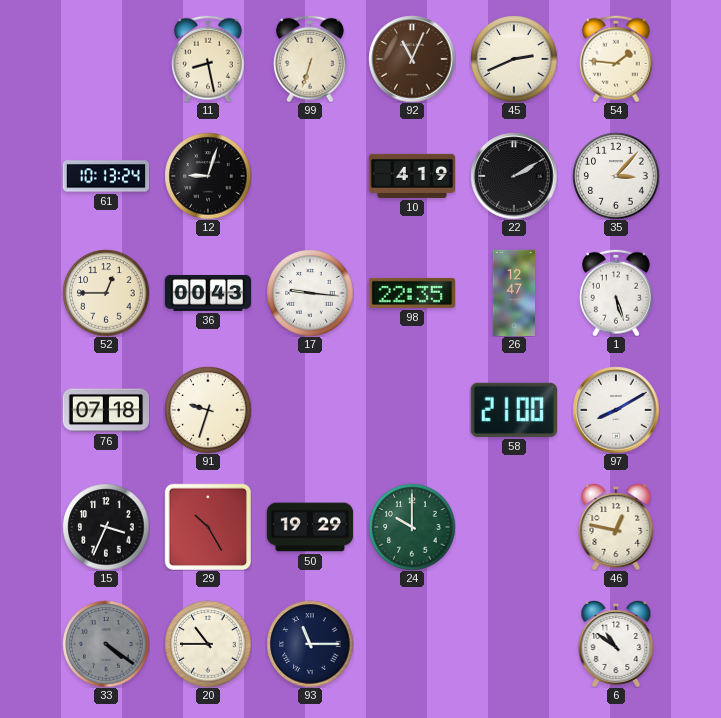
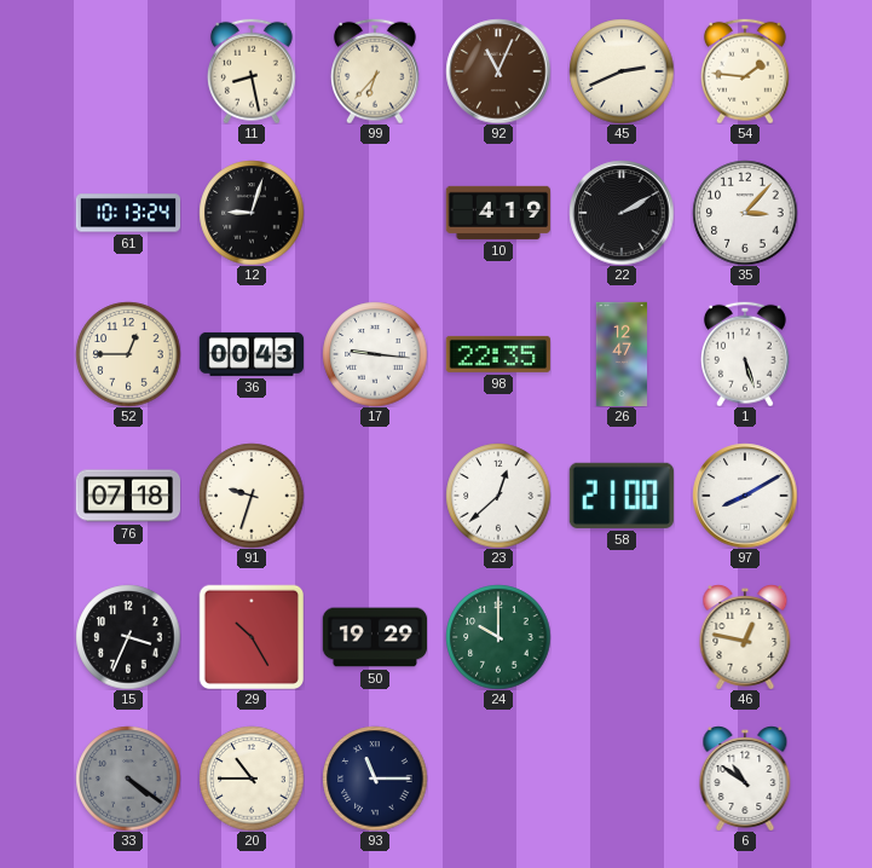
99: 6:33 -> 6:37
23: none -> 12:38
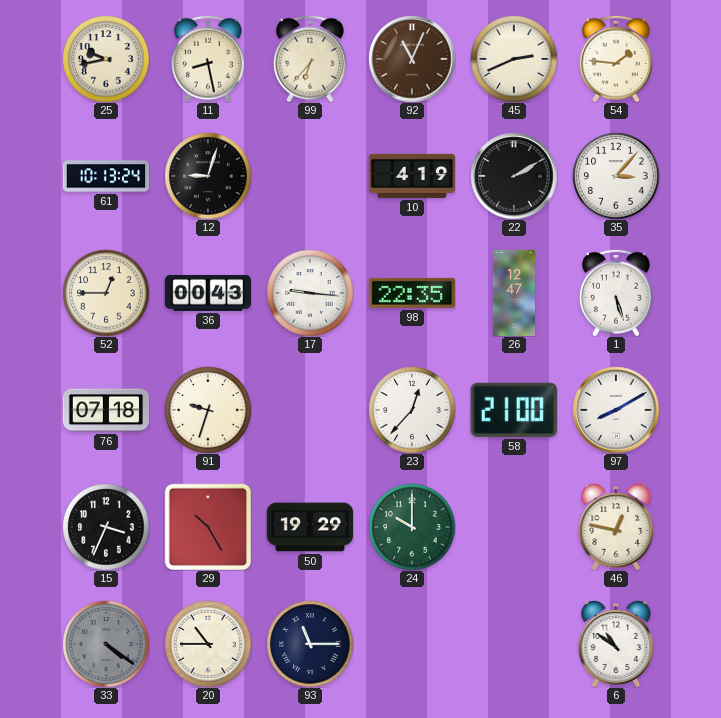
25: none -> 9:43
23: 12:38 -> 12:37
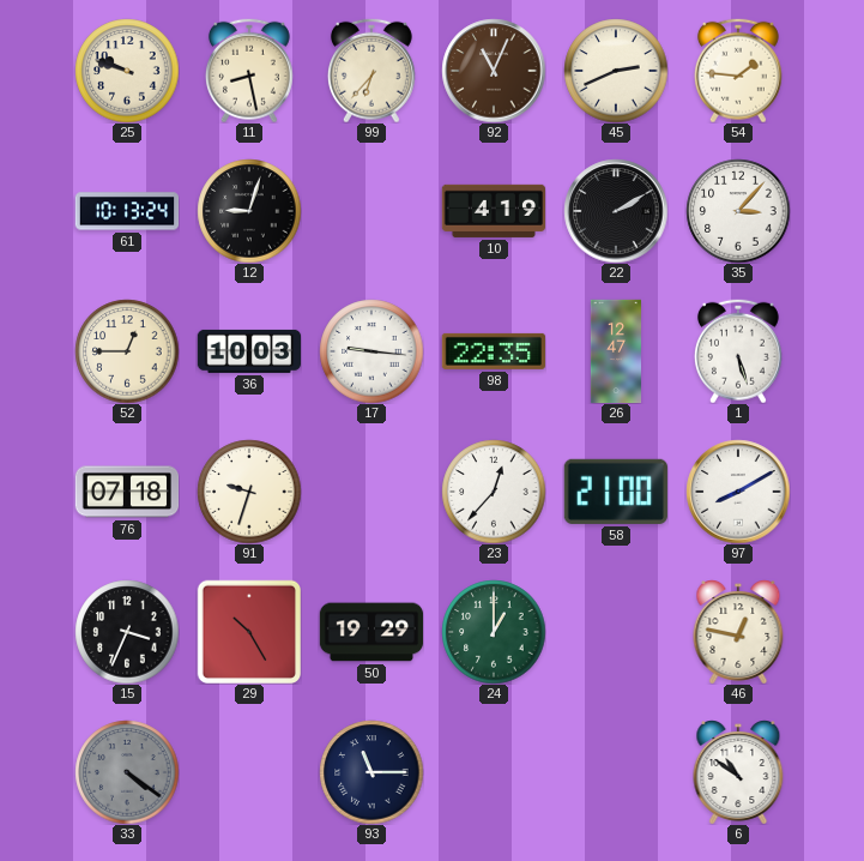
25: 9:43 -> 9:48
36: 00:43 -> 10:03
24: 10:00 -> 1:00
20: 10:45 -> none
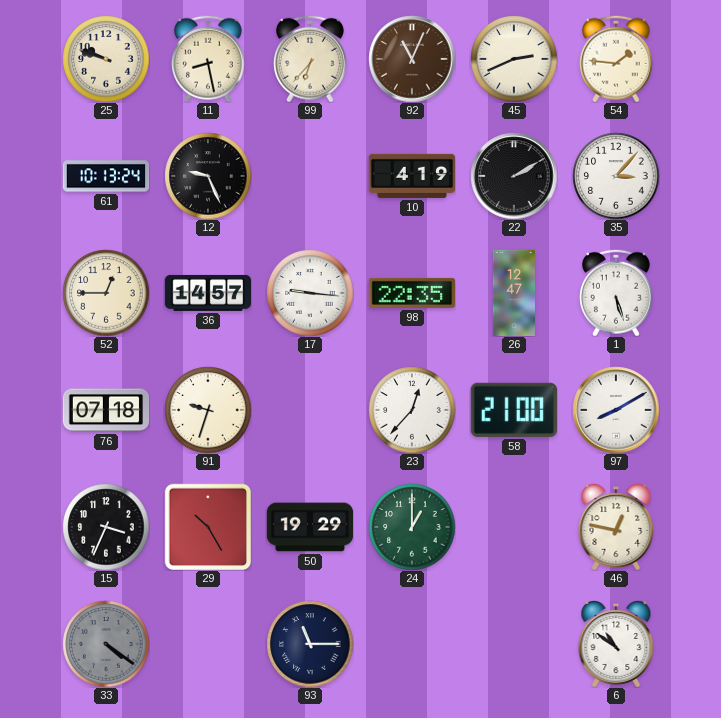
12: 9:03 -> 9:26
36: 10:03 -> 14:57
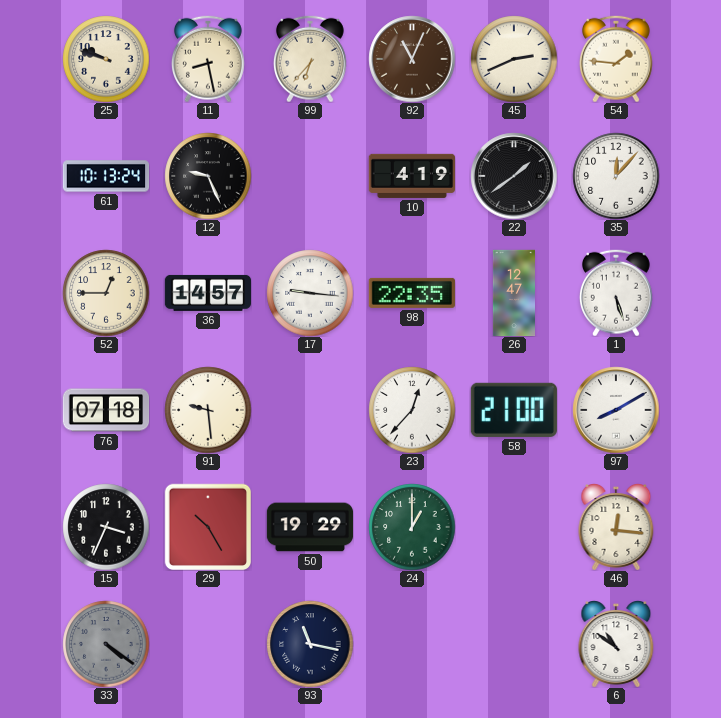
22: 2:10 -> 1:39
35: 3:07 -> 12:07
91: 9:33 -> 9:29
46: 12:47 -> 12:16
93: 11:15 -> 11:17
